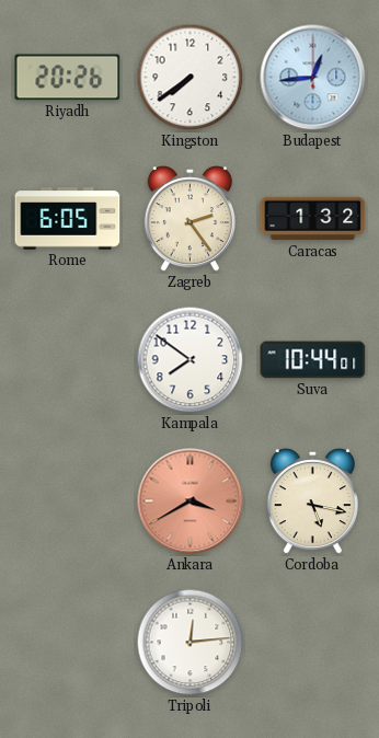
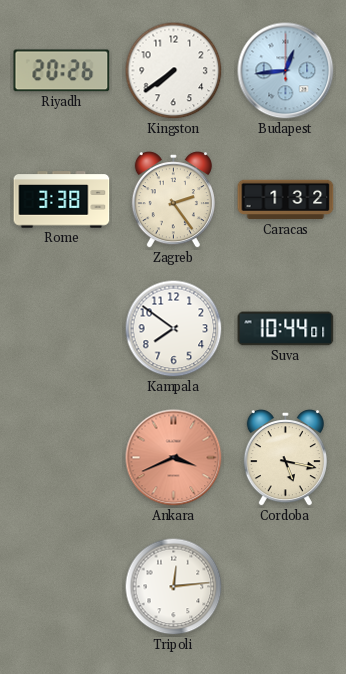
Rome: 6:05 -> 3:38
Ankara: 3:40 -> 3:41
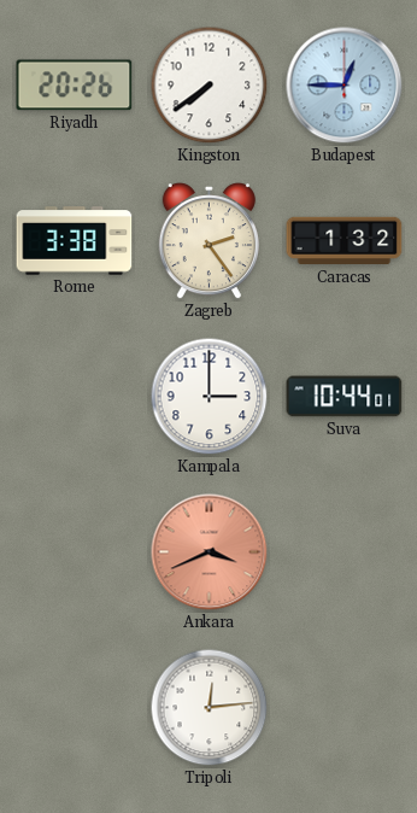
Budapest: 12:44 -> 12:45
Kampala: 7:51 -> 3:00
Cordoba: 5:17 -> none
